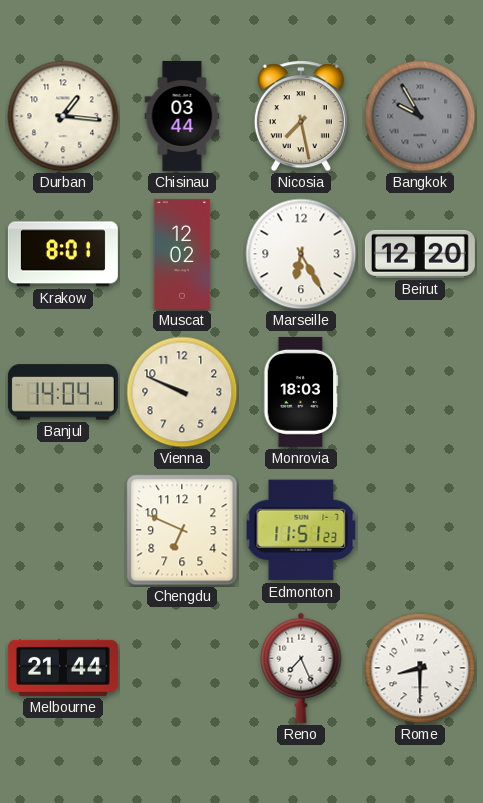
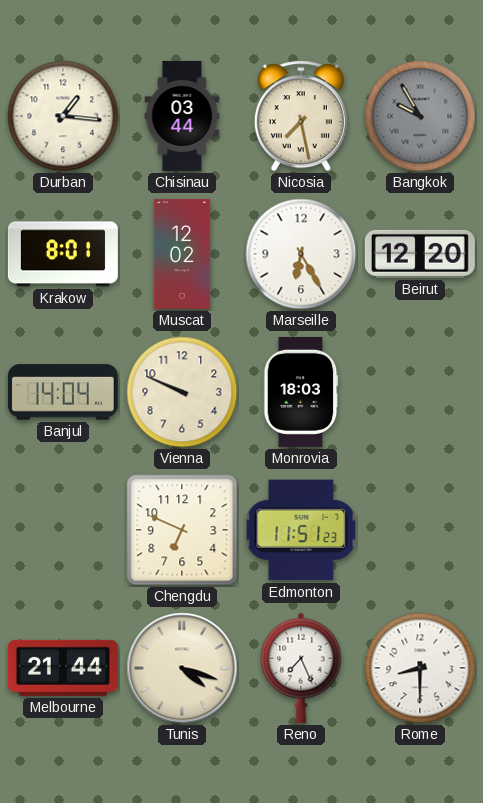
Tunis: none -> 4:18
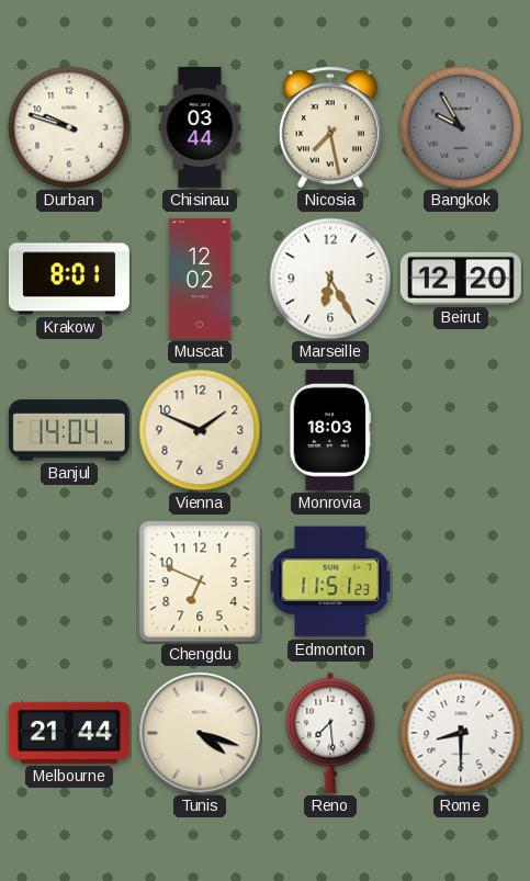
Durban: 1:16 -> 9:48
Vienna: 9:49 -> 1:49
Reno: 7:26 -> 7:29
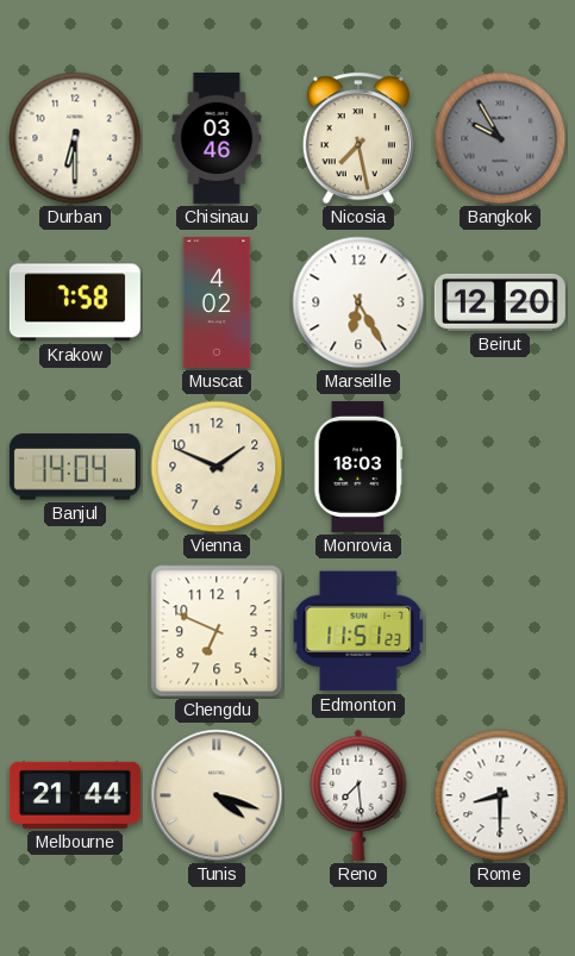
Durban: 9:48 -> 6:30
Chisinau: 03:44 -> 03:46
Krakow: 8:01 -> 7:58
Muscat: 12:02 -> 4:02
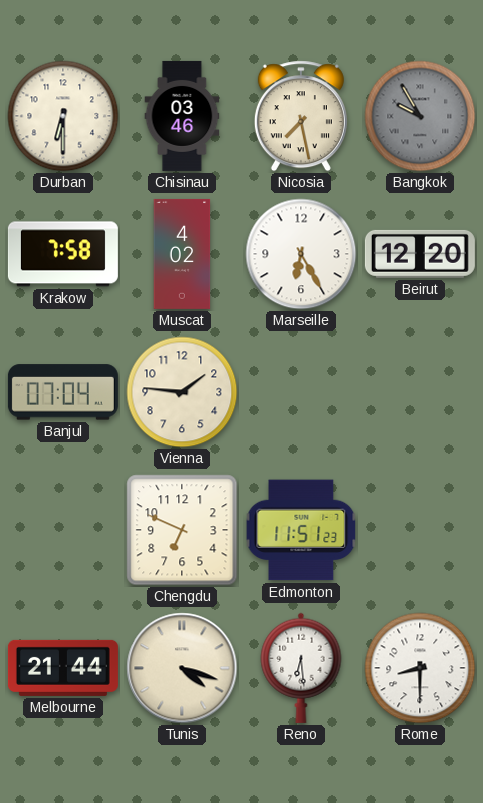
Banjul: 14:04 -> 07:04
Vienna: 1:49 -> 1:46
Monrovia: 18:03 -> none
Reno: 7:29 -> 6:29
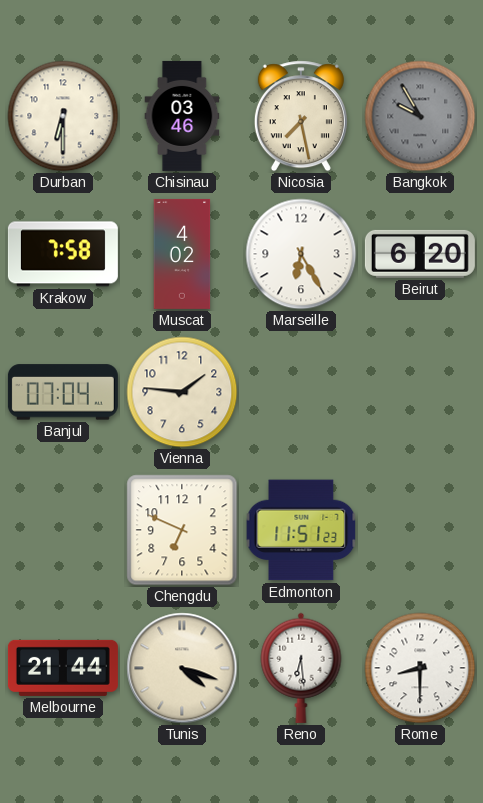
Beirut: 12:20 -> 6:20
